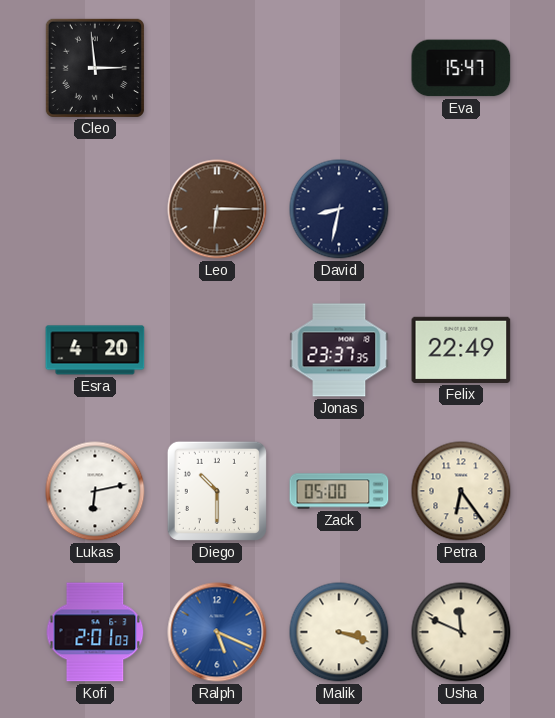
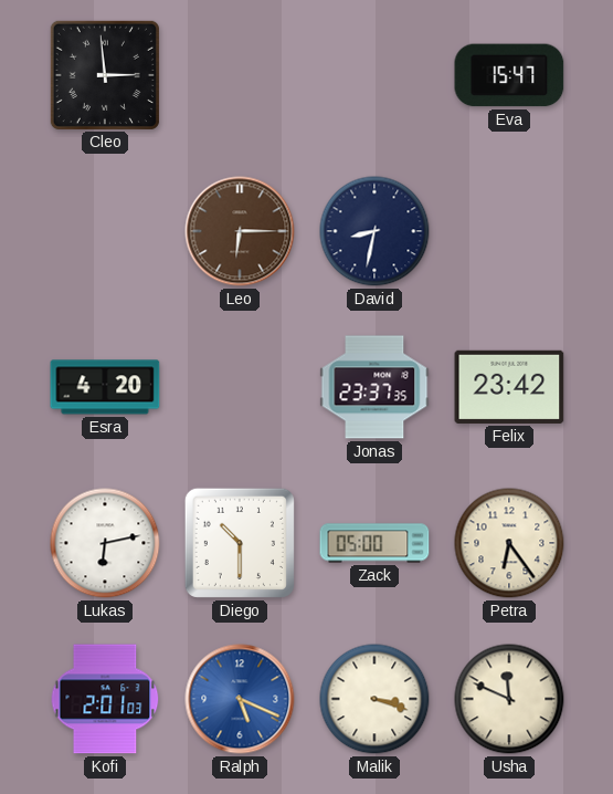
Felix: 22:49 -> 23:42
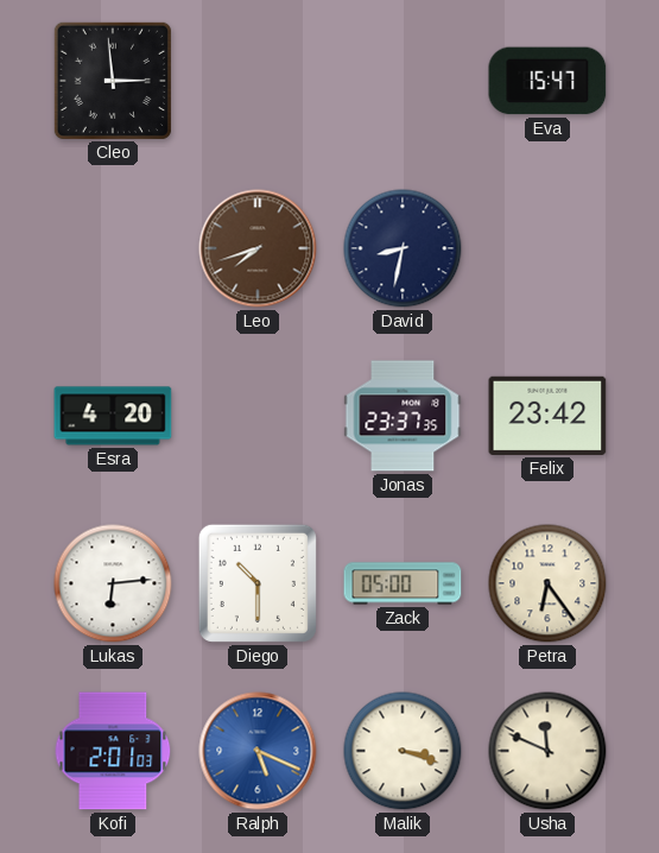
Leo: 6:15 -> 7:42
Lukas: 6:13 -> 6:14
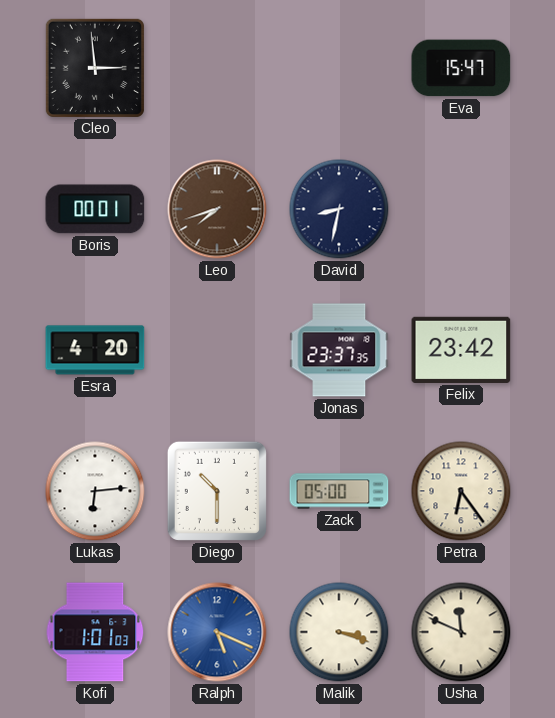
Boris: none -> 00:01
Kofi: 2:01 -> 1:01
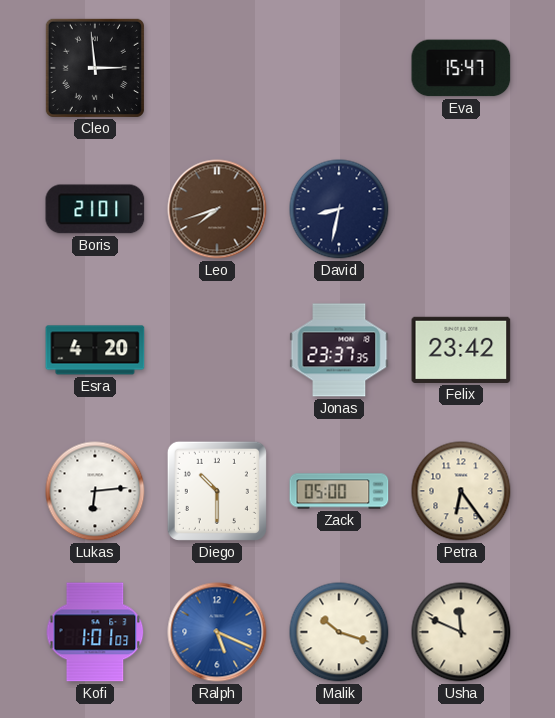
Boris: 00:01 -> 21:01
Malik: 3:18 -> 10:18
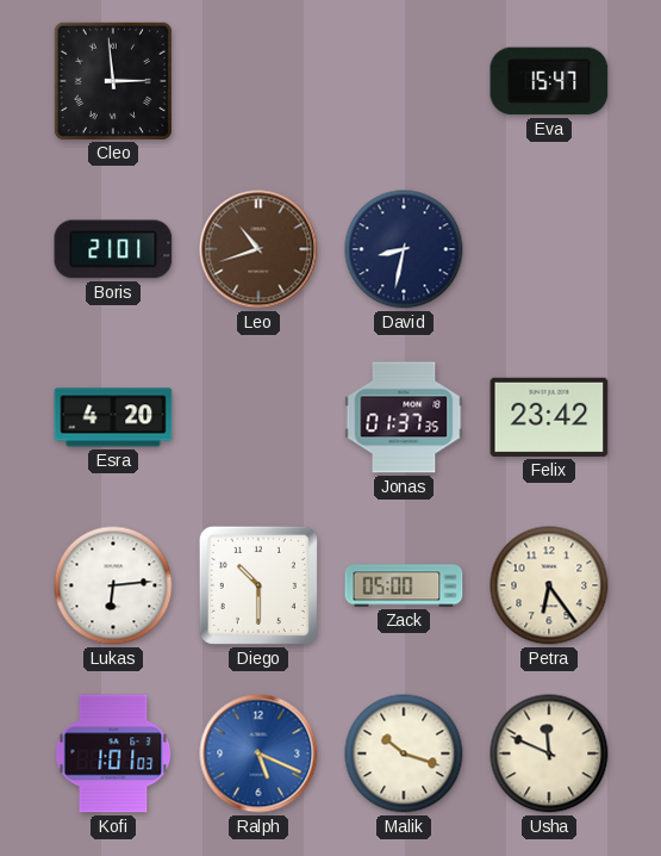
Leo: 7:42 -> 10:42
Jonas: 23:37 -> 01:37
